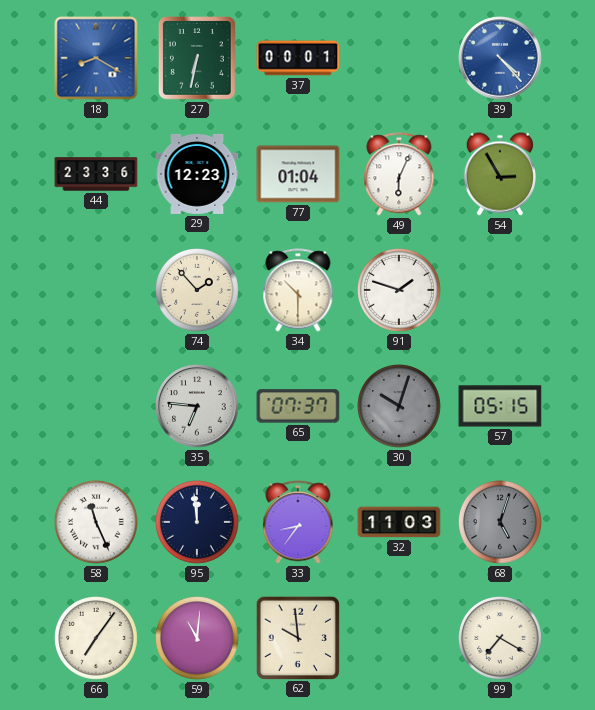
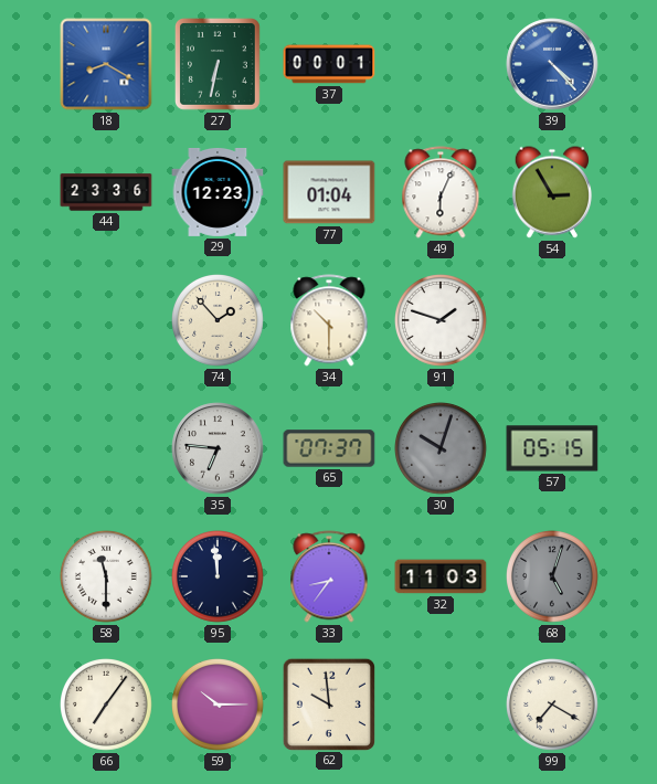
58: 11:26 -> 11:30
59: 11:01 -> 10:15
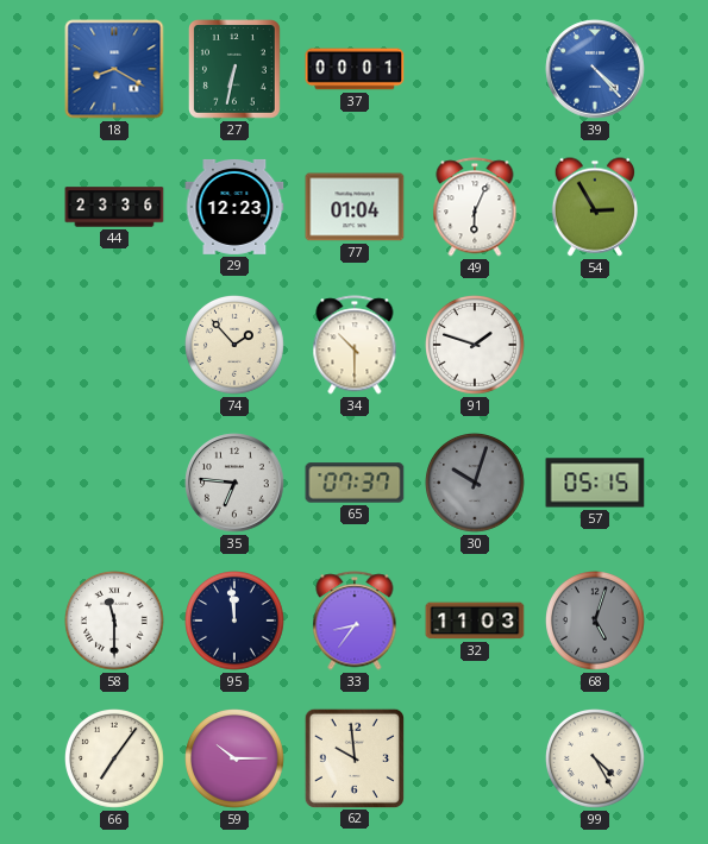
99: 7:20 -> 4:25
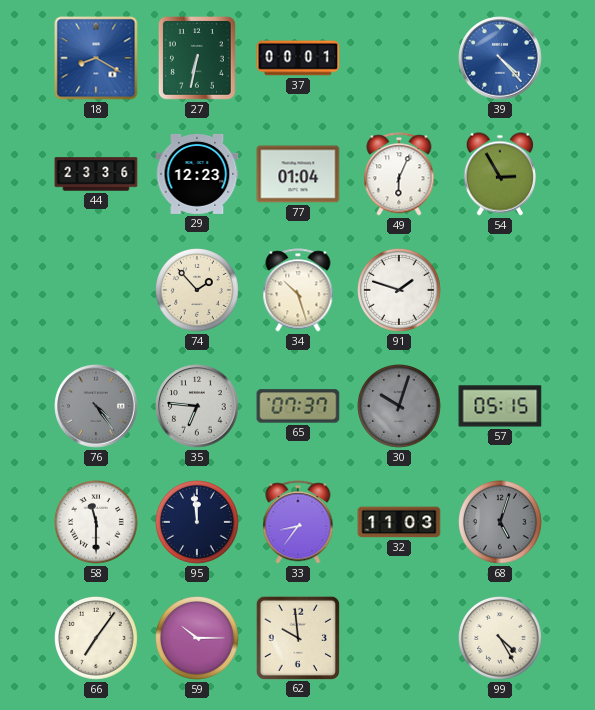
34: 10:30 -> 10:27
76: none -> 4:24
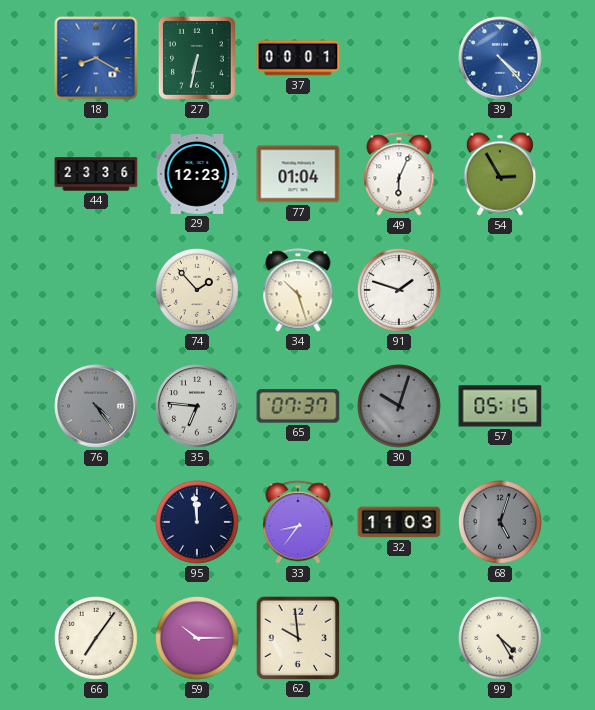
58: 11:30 -> none
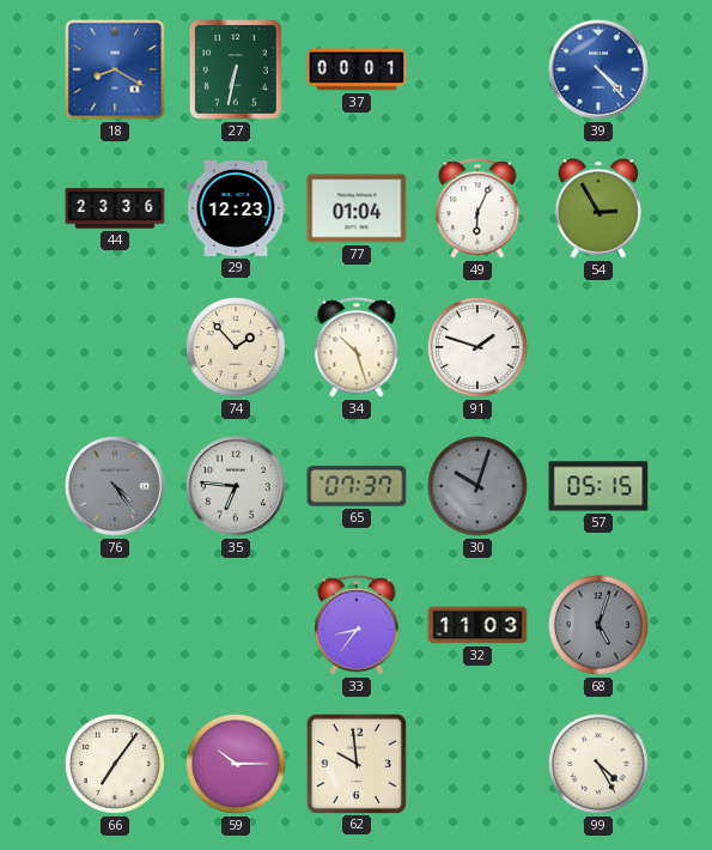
95: 11:59 -> none
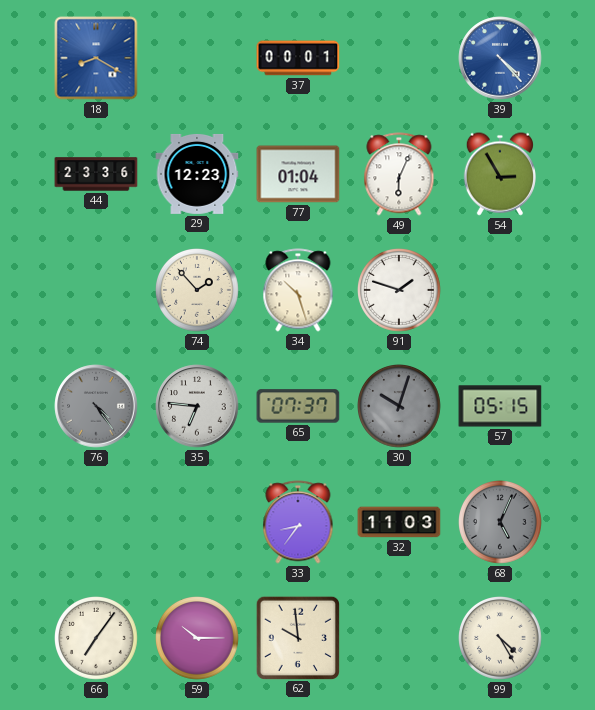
27: 6:32 -> none
68: 5:03 -> 5:04
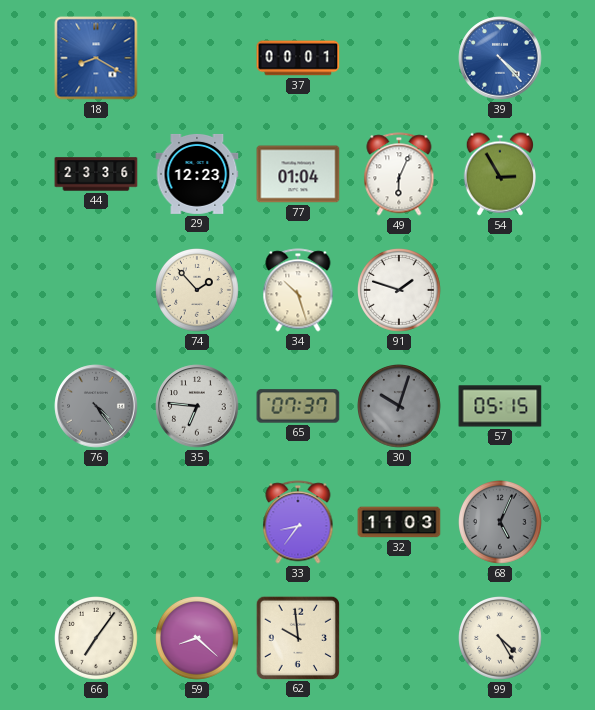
59: 10:15 -> 8:22
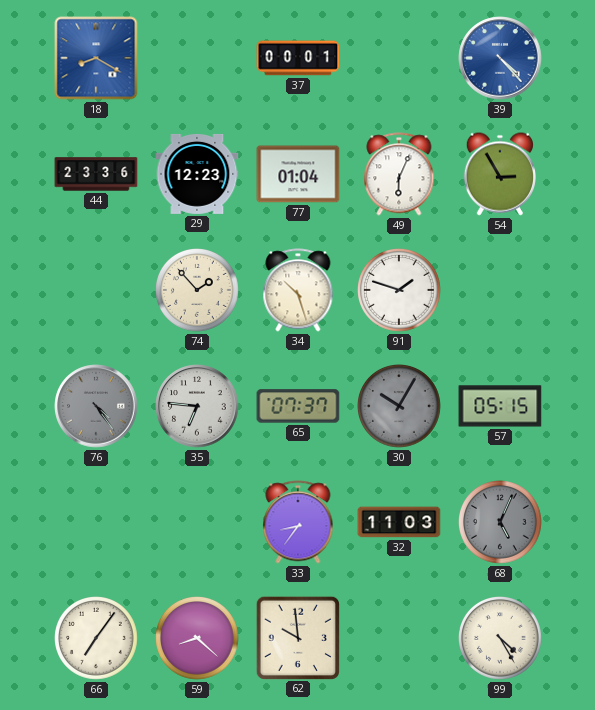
30: 10:03 -> 10:05
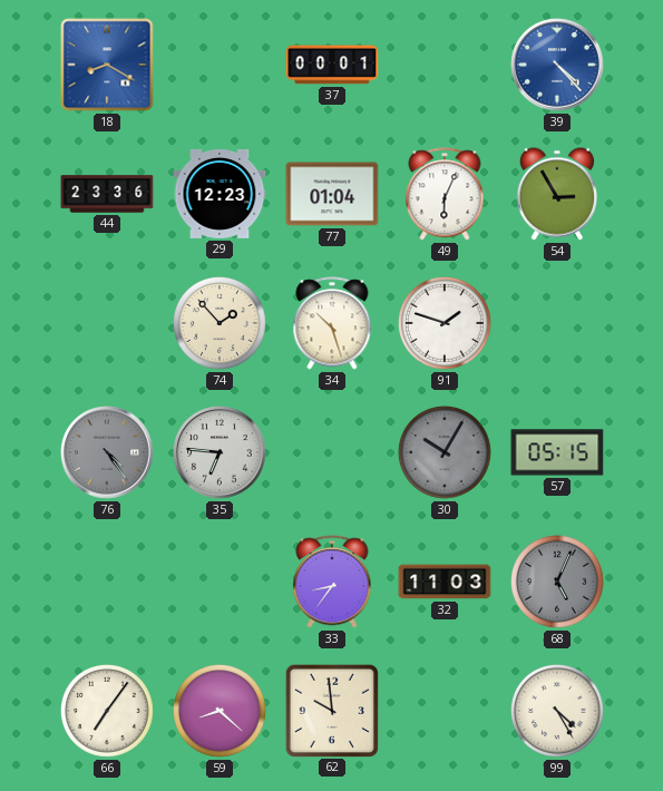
65: 07:37 -> none
